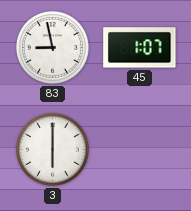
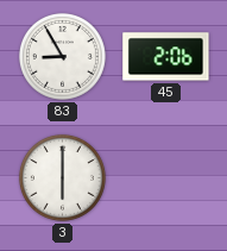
83: 8:58 -> 8:55
45: 1:07 -> 2:06
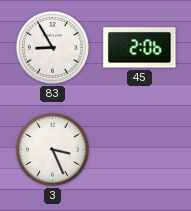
3: 6:00 -> 3:26
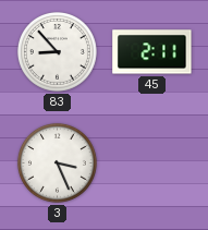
83: 8:55 -> 8:53
45: 2:06 -> 2:11
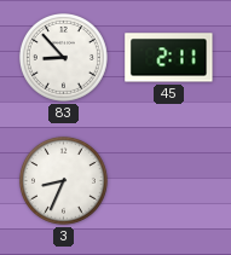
3: 3:26 -> 8:34
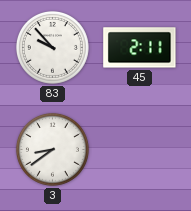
83: 8:53 -> 9:53
3: 8:34 -> 8:39
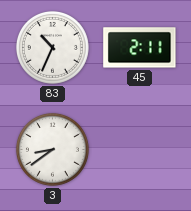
83: 9:53 -> 10:34
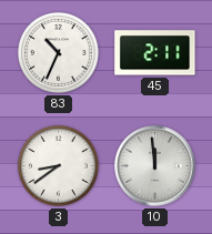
10: none -> 11:59
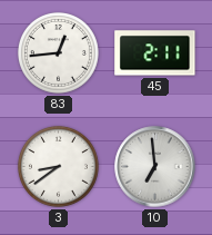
83: 10:34 -> 12:44
10: 11:59 -> 6:59
